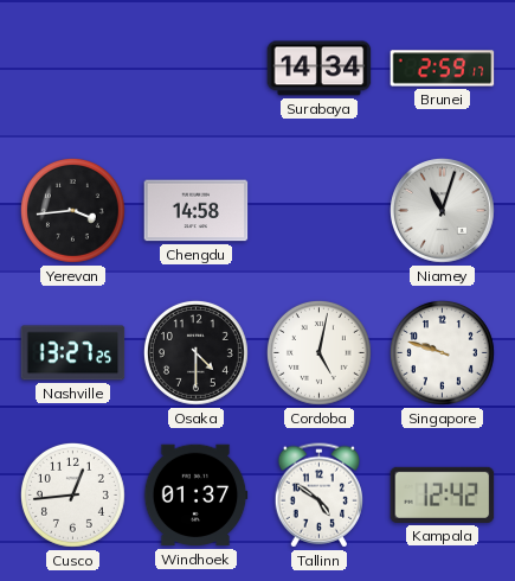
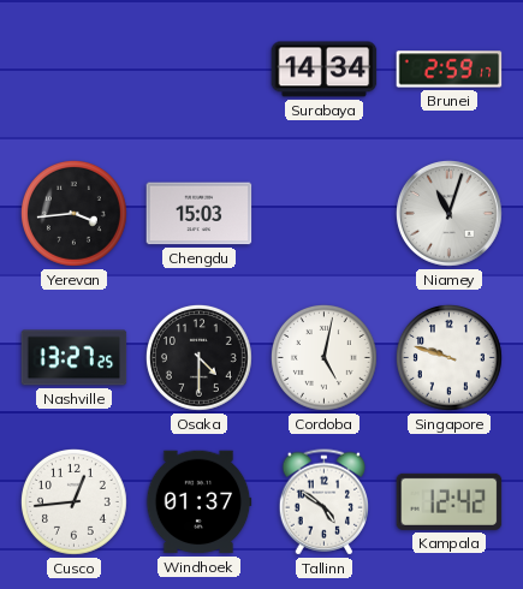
Chengdu: 14:58 -> 15:03
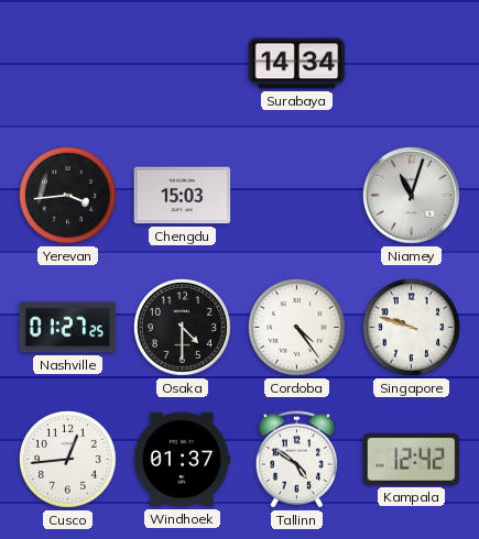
Brunei: 2:59 -> none
Nashville: 13:27 -> 01:27
Cordoba: 5:02 -> 4:24
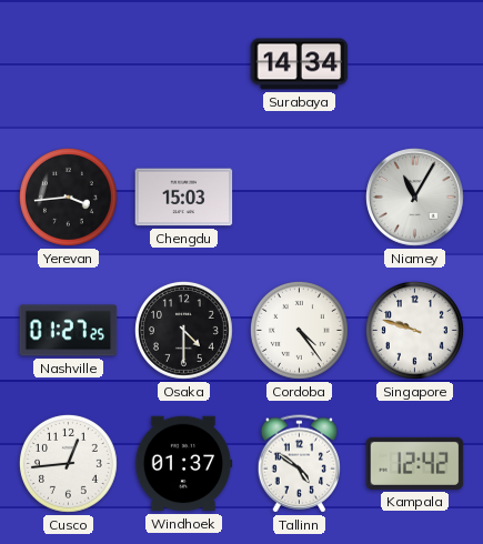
Niamey: 11:03 -> 11:05
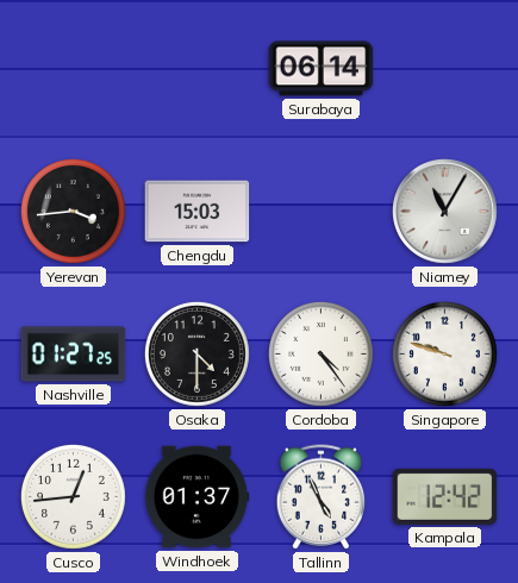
Surabaya: 14:34 -> 06:14
Tallinn: 4:51 -> 4:56
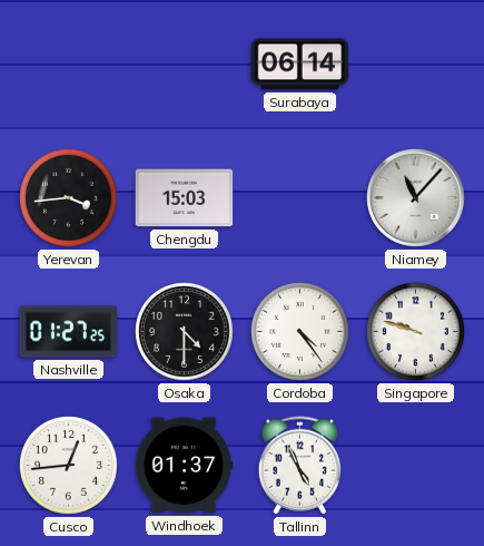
Niamey: 11:05 -> 11:07
Kampala: 12:42 -> none
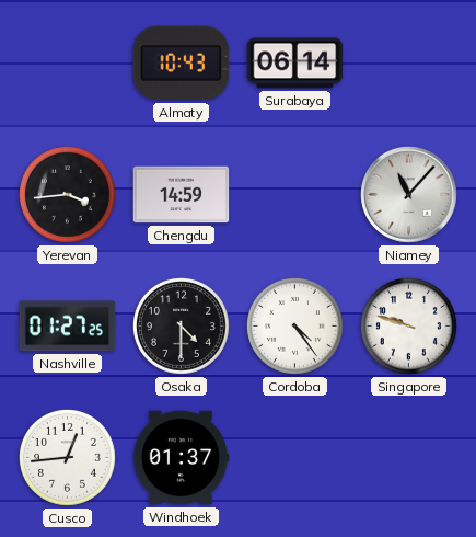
Almaty: none -> 10:43
Chengdu: 15:03 -> 14:59
Tallinn: 4:56 -> none
